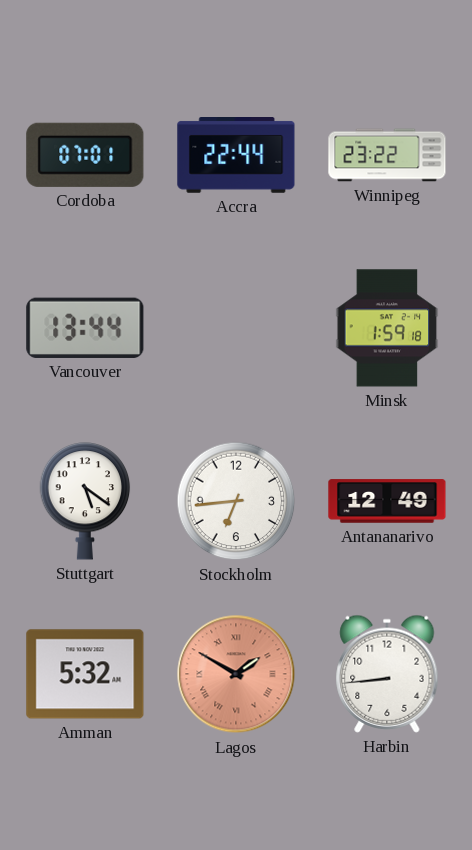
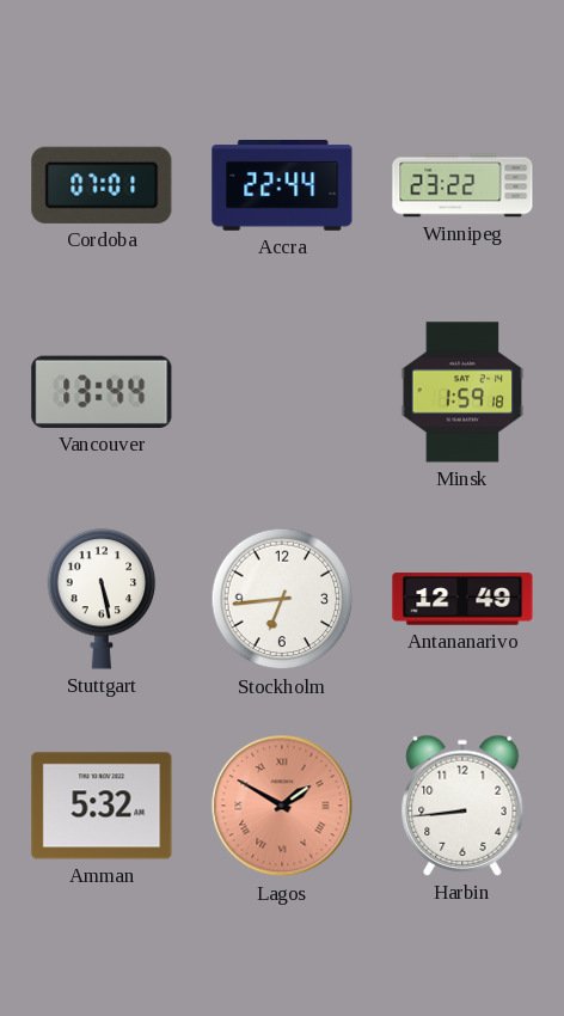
Stuttgart: 5:21 -> 5:28
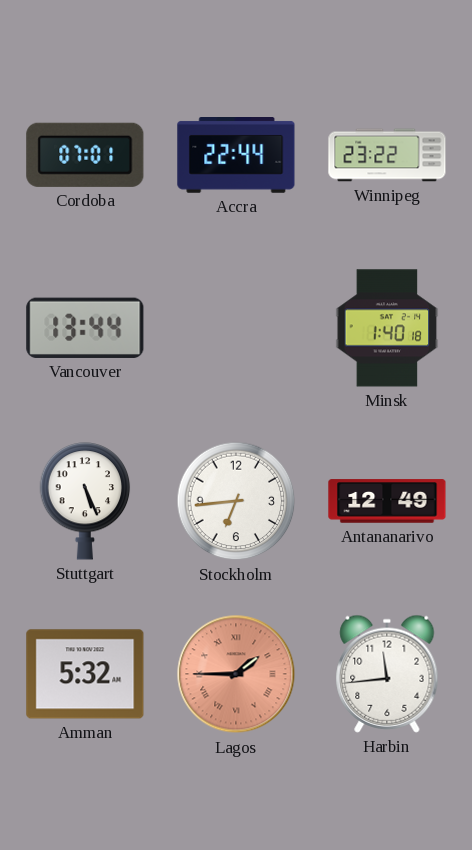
Minsk: 1:59 -> 1:40
Stuttgart: 5:28 -> 5:26
Lagos: 1:50 -> 1:45
Harbin: 8:44 -> 11:44
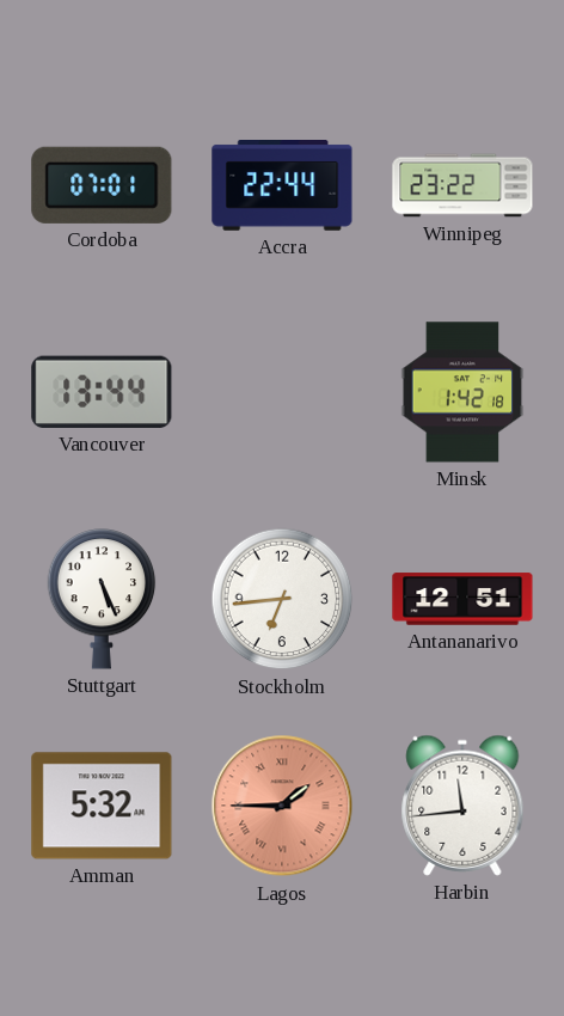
Minsk: 1:40 -> 1:42
Antananarivo: 12:49 -> 12:51
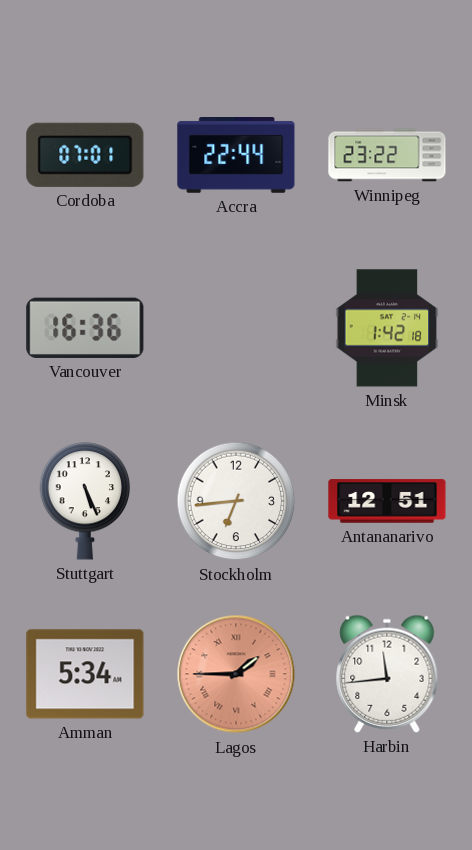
Vancouver: 13:44 -> 16:36
Amman: 5:32 -> 5:34
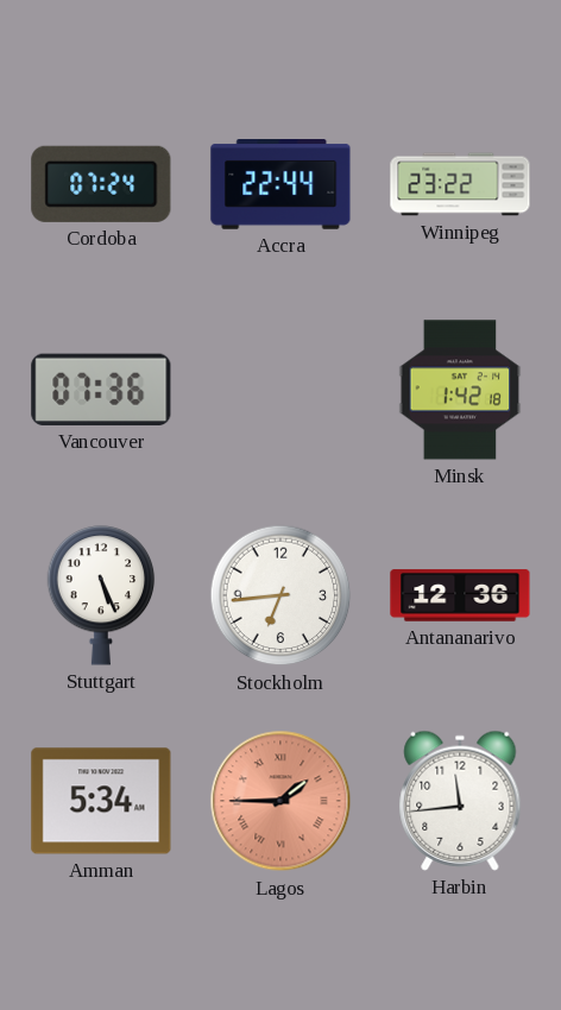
Cordoba: 07:01 -> 07:24
Vancouver: 16:36 -> 07:36
Antananarivo: 12:51 -> 12:36
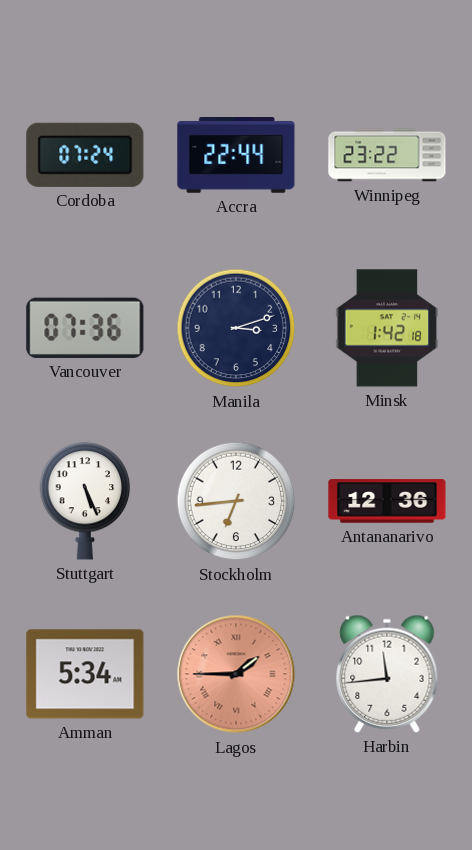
Manila: none -> 3:12
